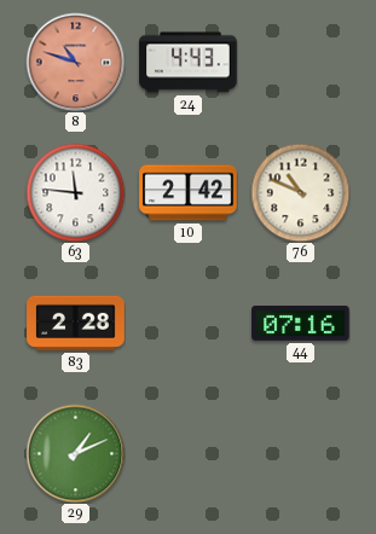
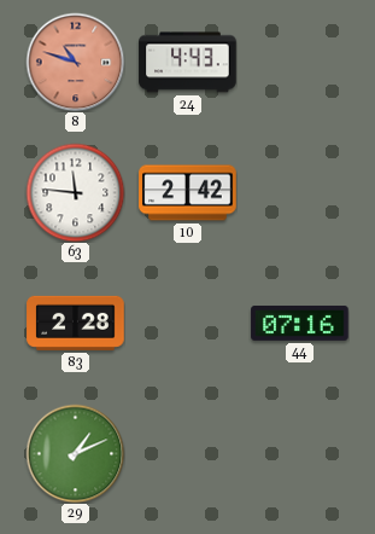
76: 10:49 -> none
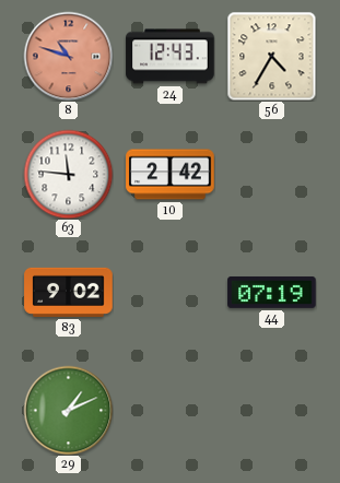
24: 4:43 -> 12:43
56: none -> 4:35
83: 2:28 -> 9:02
44: 07:16 -> 07:19
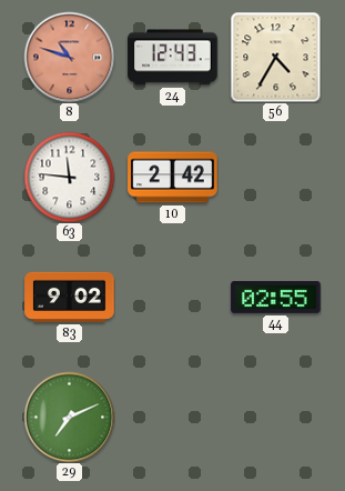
44: 07:19 -> 02:55
29: 1:11 -> 7:11
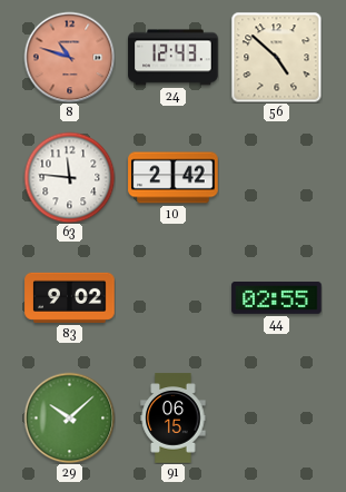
56: 4:35 -> 4:52
29: 7:11 -> 10:08
91: none -> 06:15
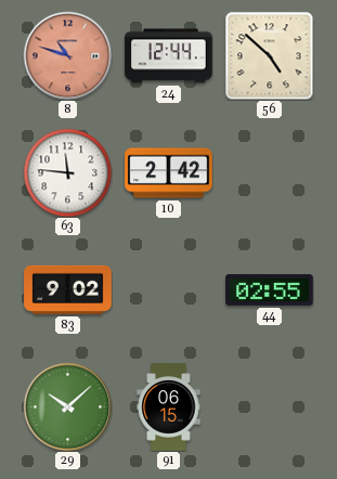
24: 12:43 -> 12:44
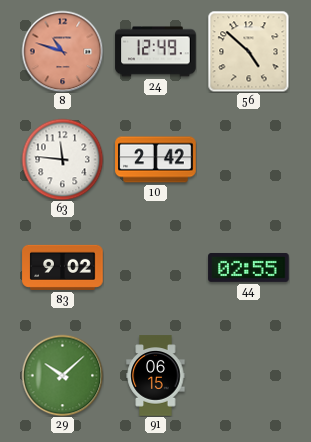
24: 12:44 -> 12:49
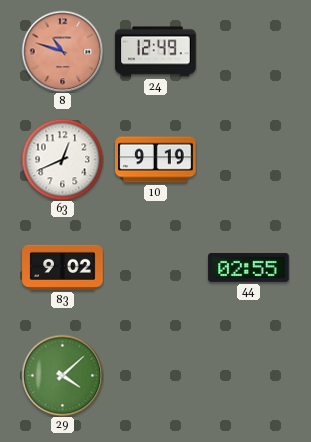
56: 4:52 -> none
63: 11:46 -> 12:41
10: 2:42 -> 9:19
29: 10:08 -> 4:08
91: 06:15 -> none
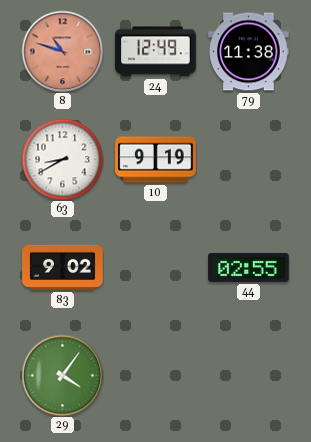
79: none -> 11:38
63: 12:41 -> 8:40
29: 4:08 -> 4:06
